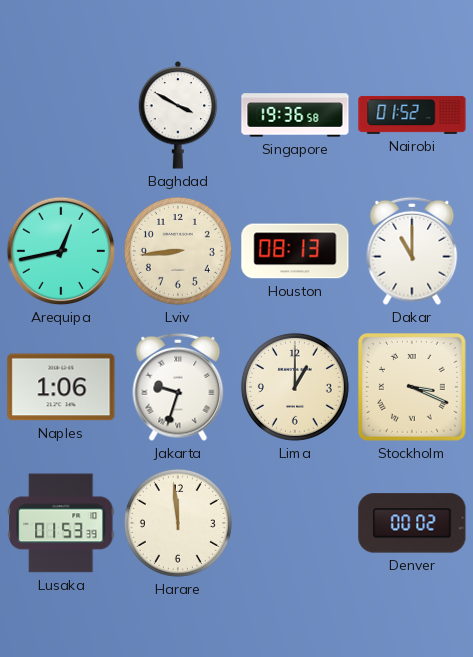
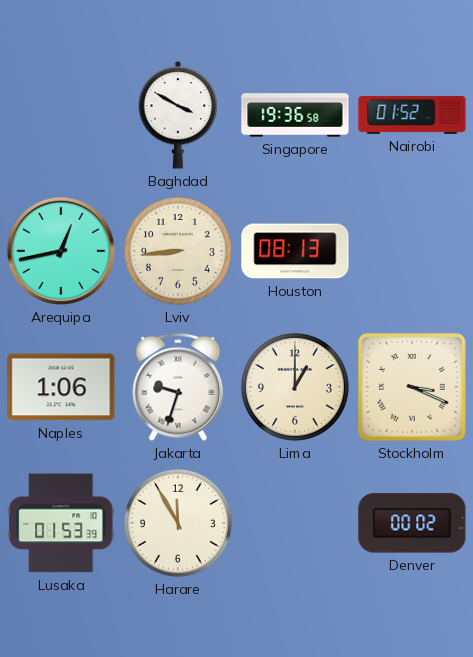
Dakar: 11:00 -> none
Harare: 11:59 -> 11:55
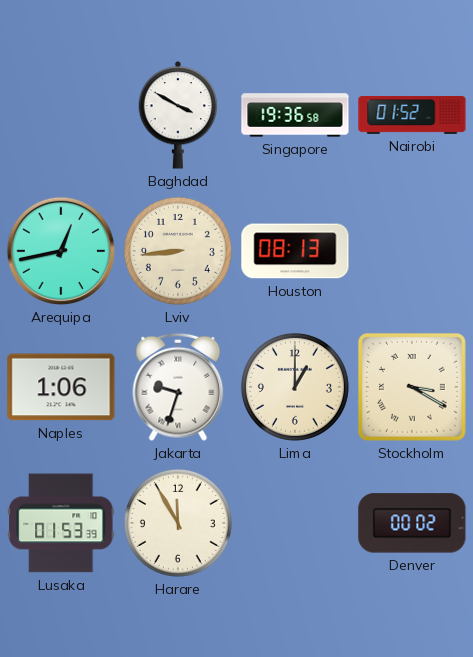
Stockholm: 3:19 -> 3:20
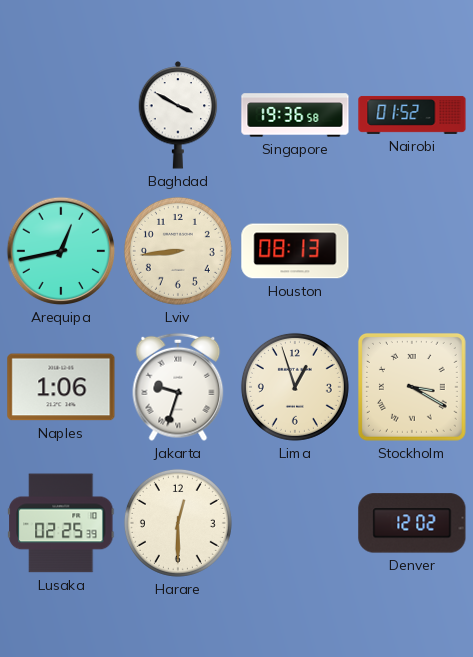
Lima: 1:00 -> 12:57
Lusaka: 01:53 -> 02:25
Harare: 11:55 -> 12:30
Denver: 00:02 -> 12:02
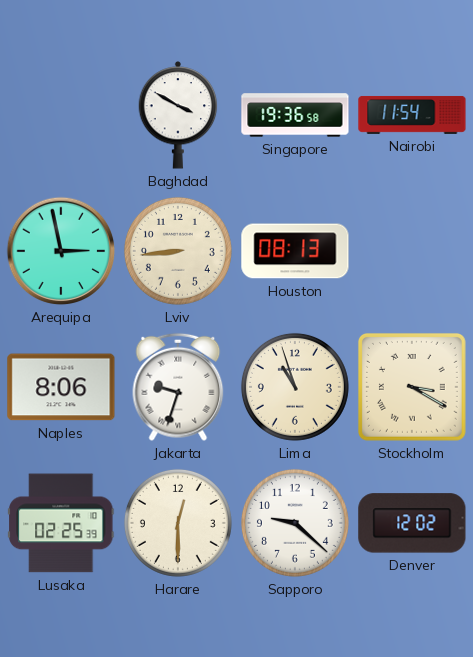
Nairobi: 01:52 -> 11:54
Arequipa: 12:43 -> 2:58
Naples: 1:06 -> 8:06
Lima: 12:57 -> 10:57
Sapporo: none -> 9:22
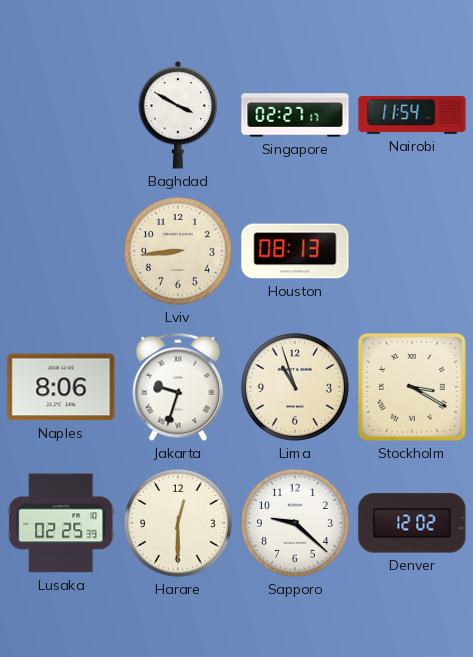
Singapore: 19:36 -> 02:27
Arequipa: 2:58 -> none
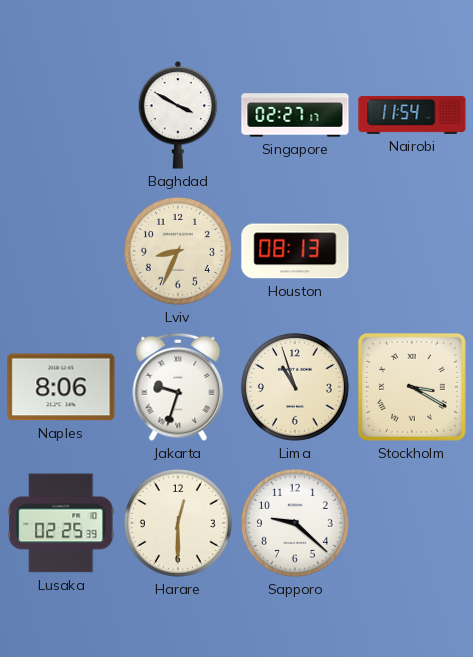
Lviv: 8:44 -> 8:34
Denver: 12:02 -> none
